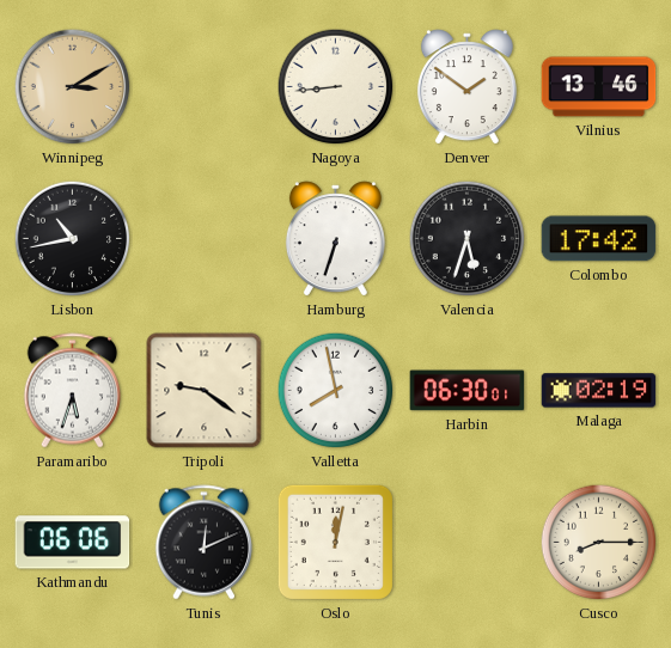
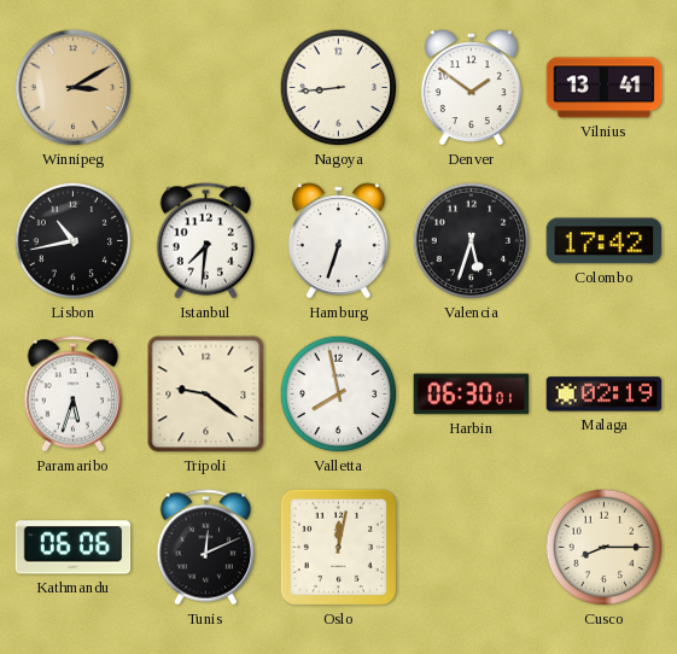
Vilnius: 13:46 -> 13:41
Istanbul: none -> 7:31
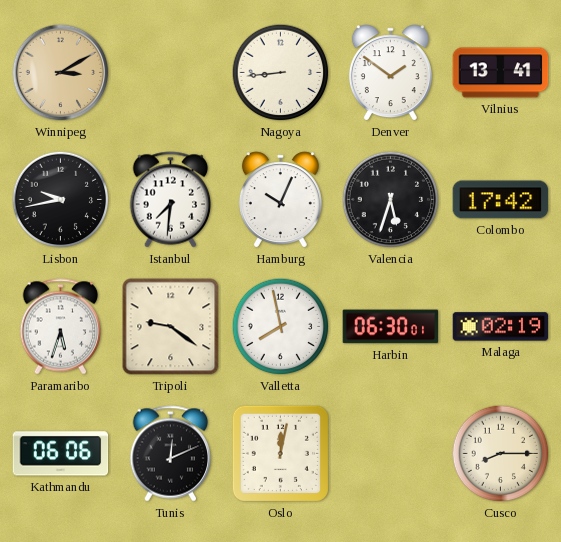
Lisbon: 10:43 -> 9:43
Hamburg: 6:33 -> 10:04
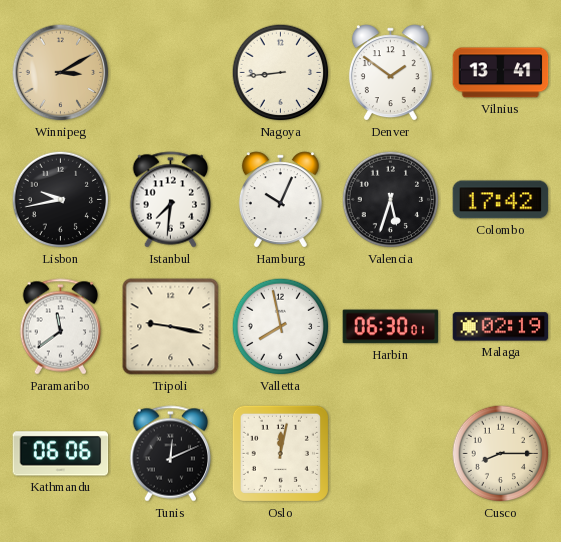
Paramaribo: 5:33 -> 11:39
Tripoli: 9:21 -> 9:17
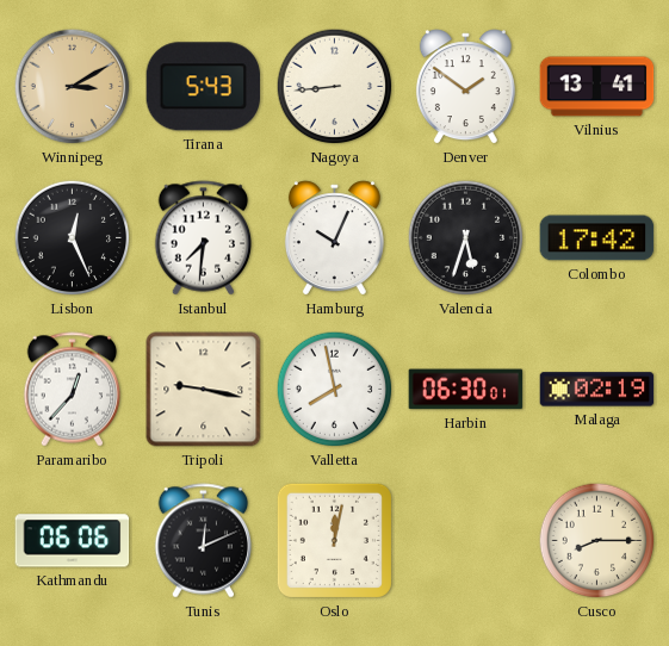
Tirana: none -> 5:43
Lisbon: 9:43 -> 12:26
Paramaribo: 11:39 -> 12:37
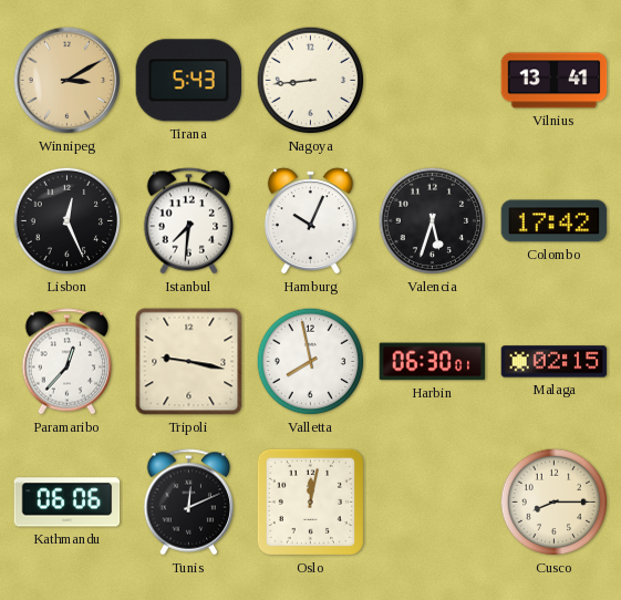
Denver: 1:51 -> none
Malaga: 02:19 -> 02:15
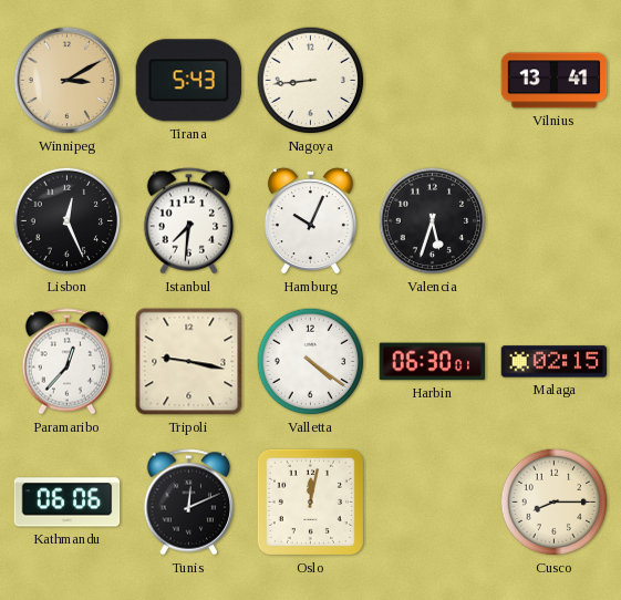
Colombo: 17:42 -> none
Valletta: 7:58 -> 4:21
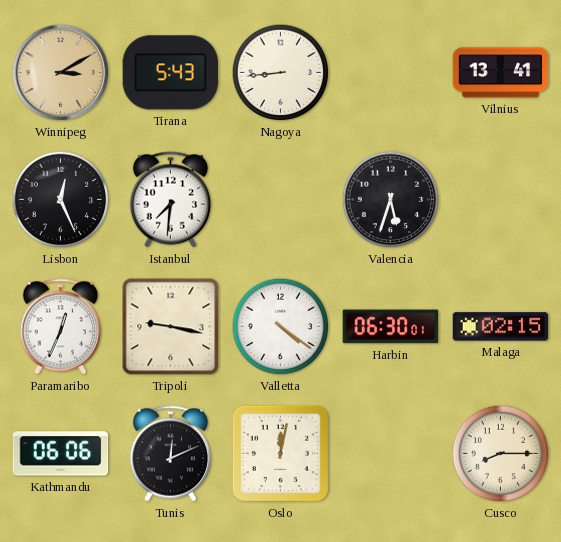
Hamburg: 10:04 -> none
Paramaribo: 12:37 -> 12:34
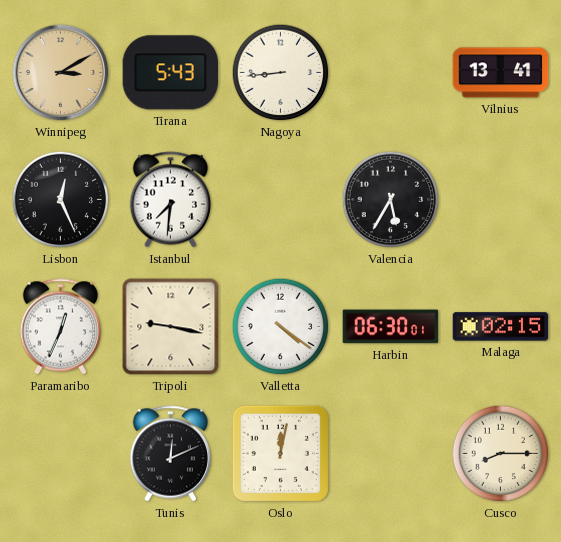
Valencia: 5:33 -> 5:35
Kathmandu: 06:06 -> none
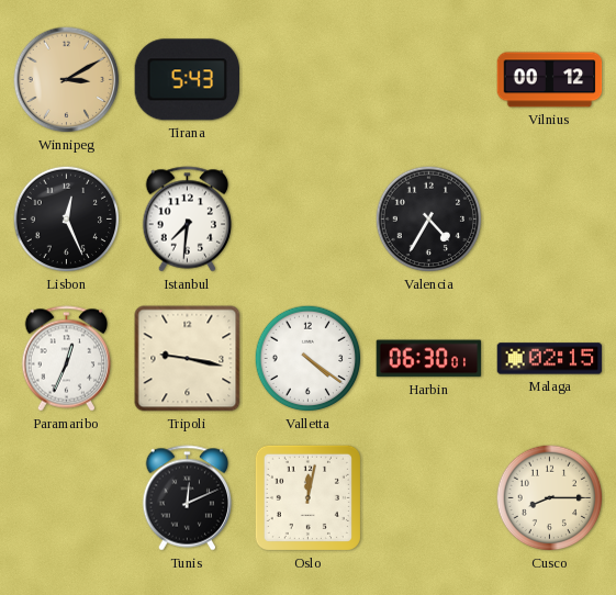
Nagoya: 8:44 -> none
Vilnius: 13:41 -> 00:12
Valencia: 5:35 -> 4:35
